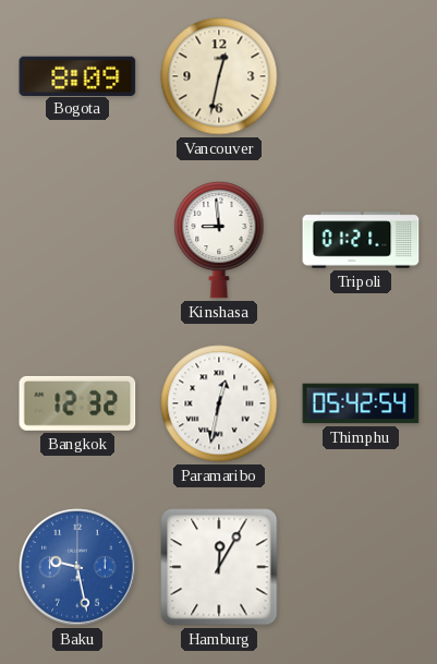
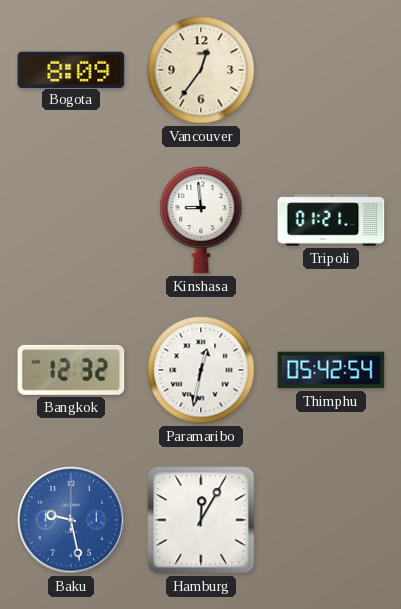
Vancouver: 12:32 -> 12:36
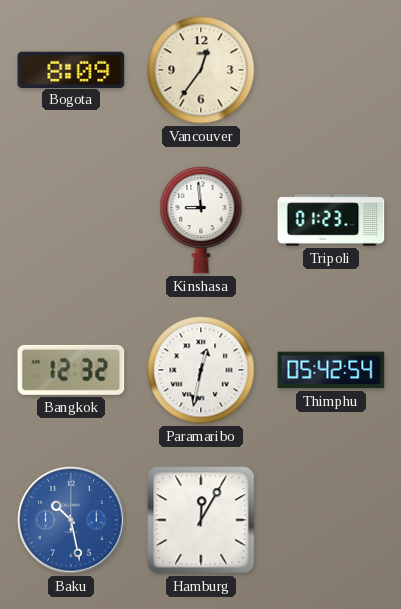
Tripoli: 01:21 -> 01:23
Baku: 9:28 -> 10:28
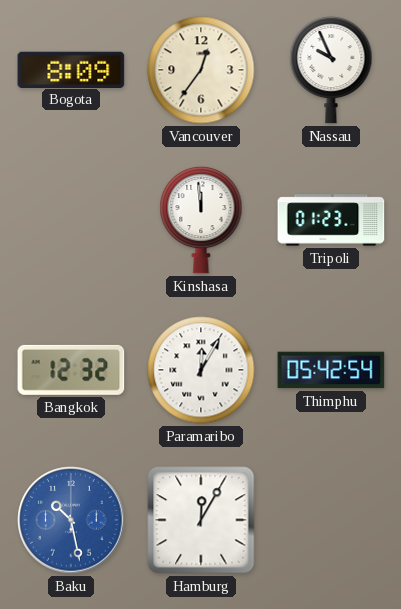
Nassau: none -> 9:56
Kinshasa: 8:59 -> 11:59
Paramaribo: 12:32 -> 12:05
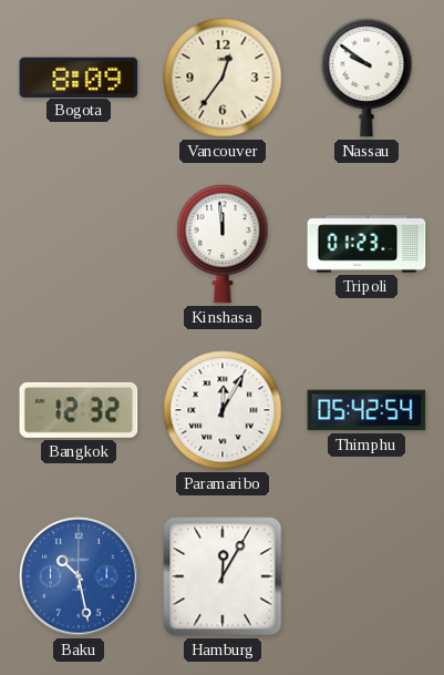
Nassau: 9:56 -> 9:51
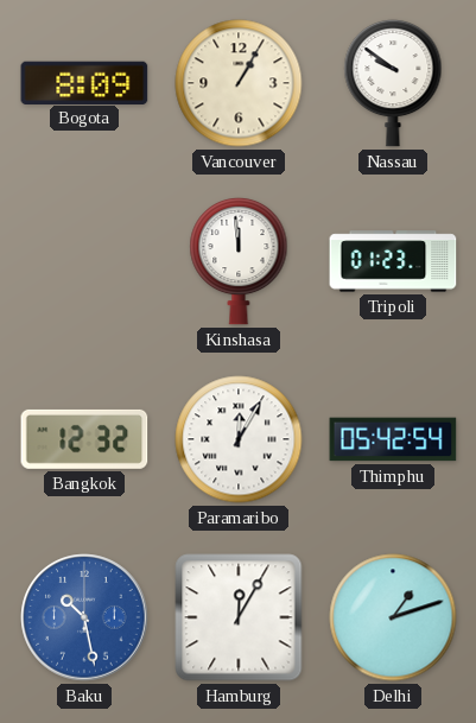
Vancouver: 12:36 -> 1:05
Delhi: none -> 1:12
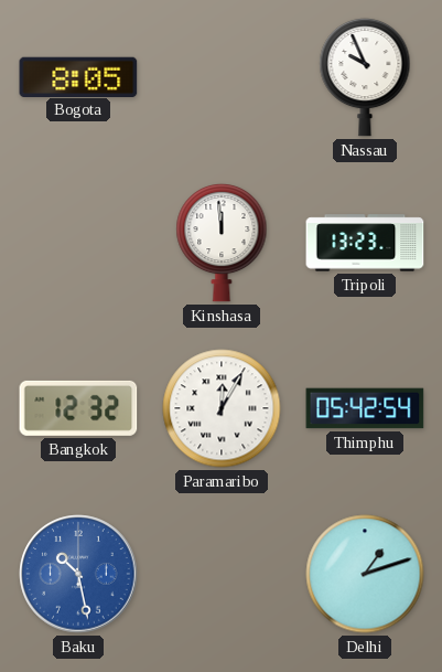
Bogota: 8:09 -> 8:05
Vancouver: 1:05 -> none
Nassau: 9:51 -> 9:56
Tripoli: 01:23 -> 13:23
Hamburg: 12:05 -> none
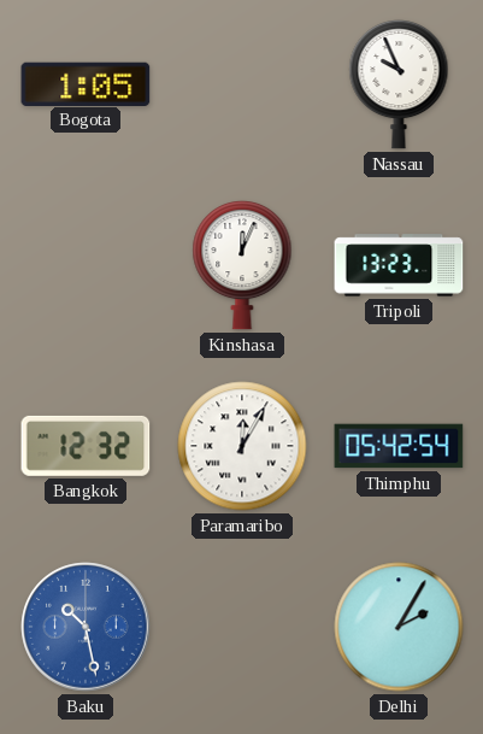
Bogota: 8:05 -> 1:05
Kinshasa: 11:59 -> 12:04
Delhi: 1:12 -> 2:05
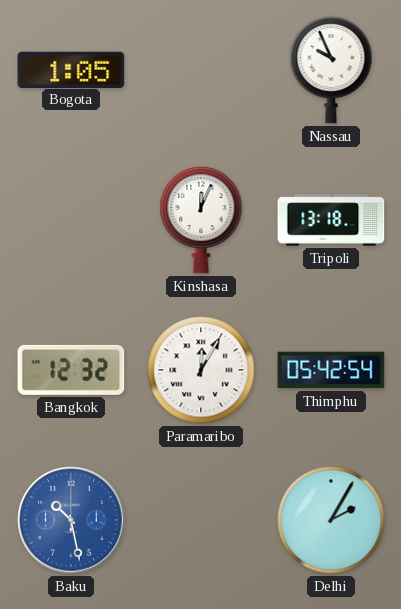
Tripoli: 13:23 -> 13:18
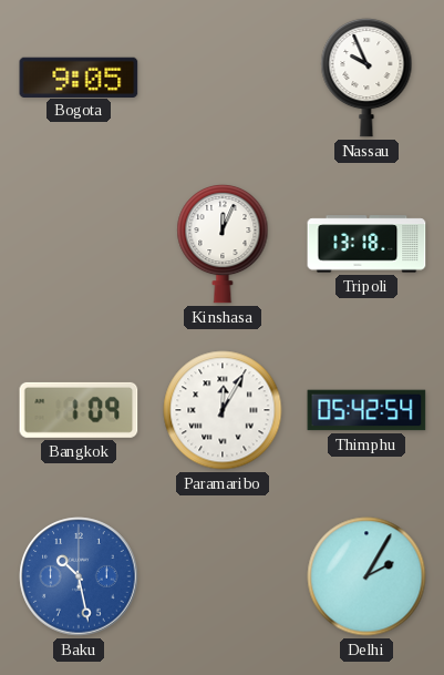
Bogota: 1:05 -> 9:05
Bangkok: 12:32 -> 1:09
